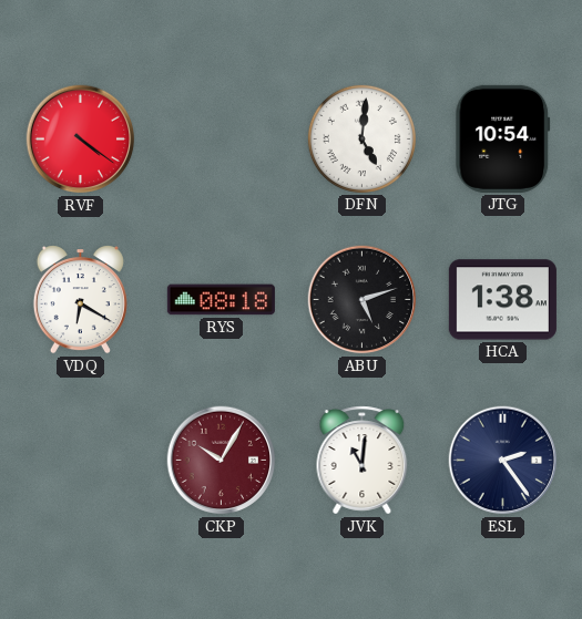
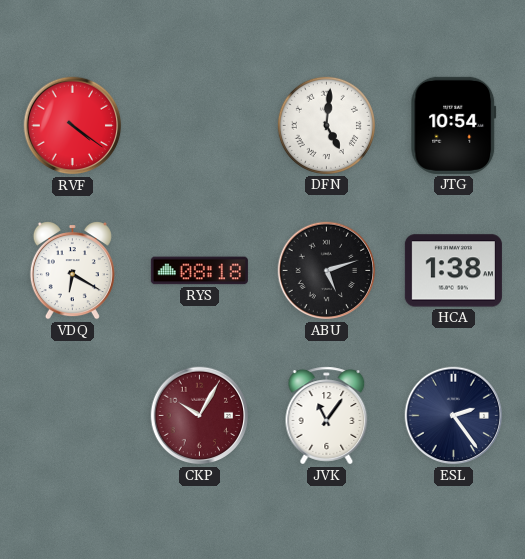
JVK: 11:01 -> 11:06
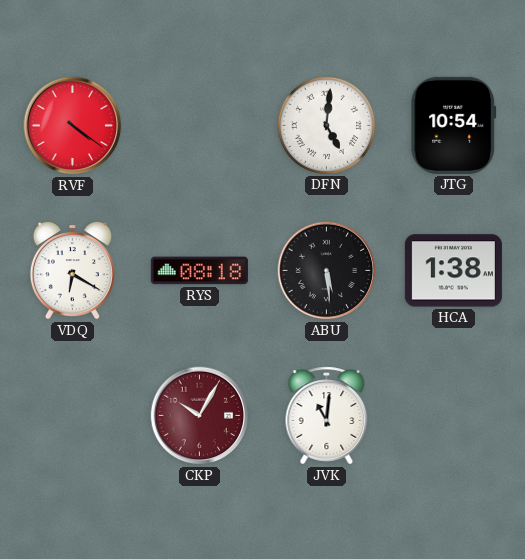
ABU: 5:12 -> 5:29
JVK: 11:06 -> 11:01
ESL: 2:24 -> none
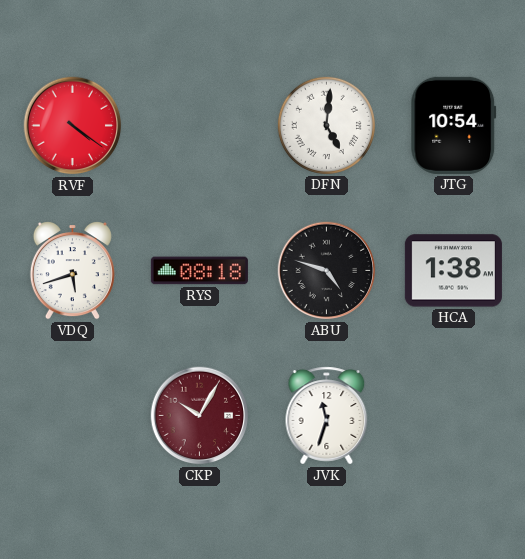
VDQ: 6:20 -> 5:42
ABU: 5:29 -> 4:48
JVK: 11:01 -> 11:33
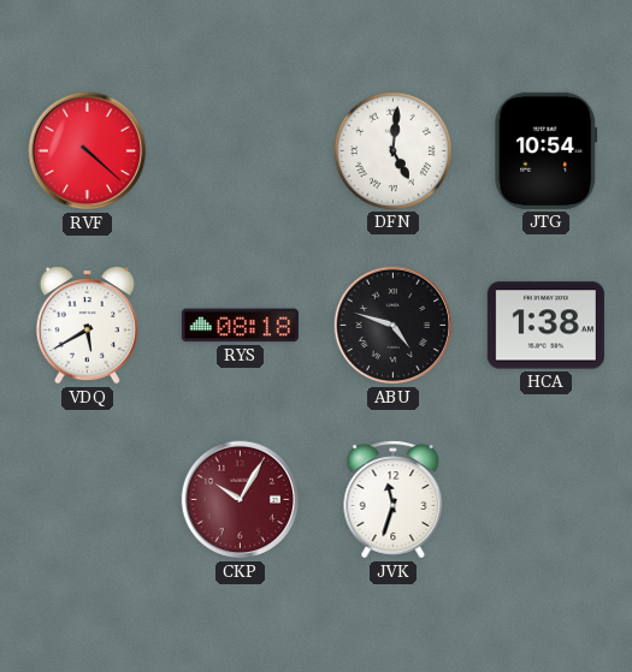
RVF: 4:21 -> 4:22
VDQ: 5:42 -> 5:40
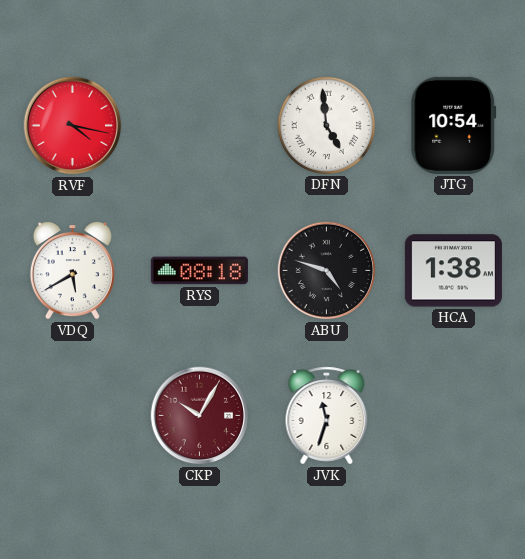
RVF: 4:22 -> 4:17
DFN: 5:01 -> 4:59
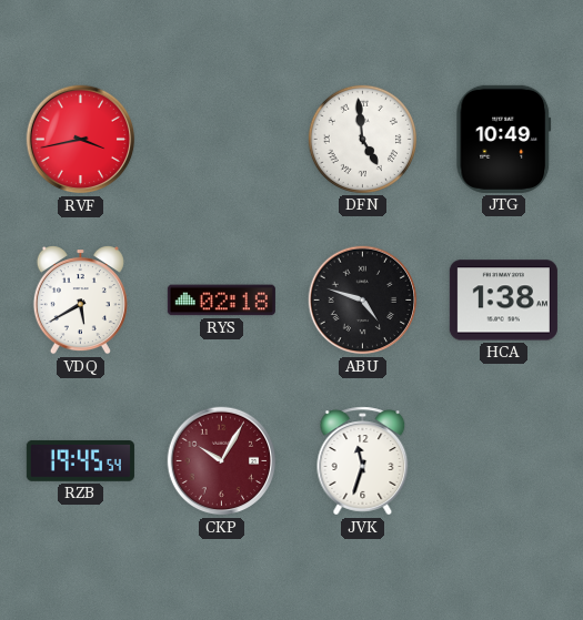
RVF: 4:17 -> 3:43
JTG: 10:54 -> 10:49
RYS: 08:18 -> 02:18
RZB: none -> 19:45
